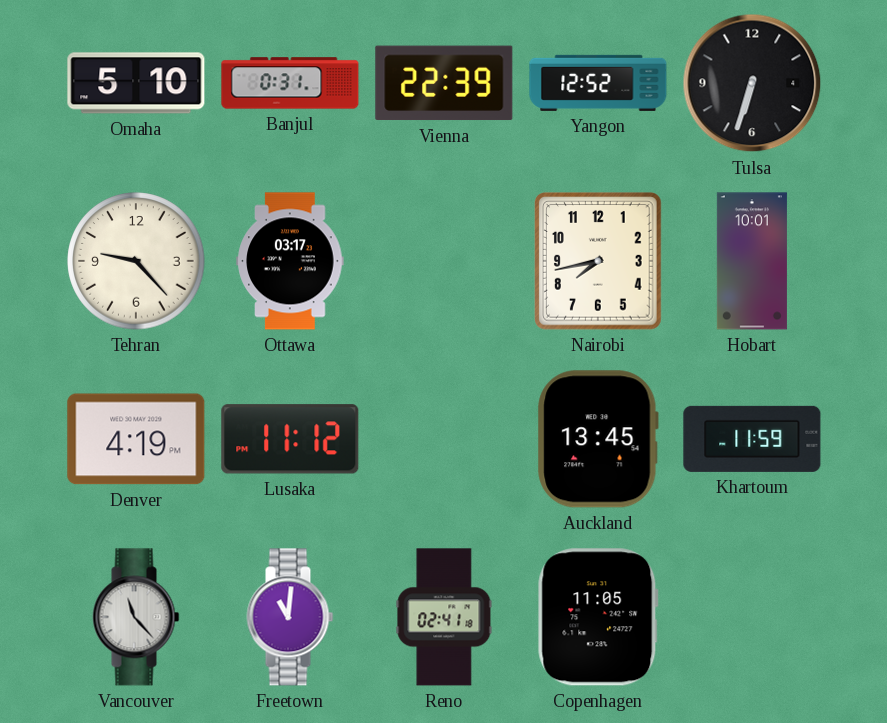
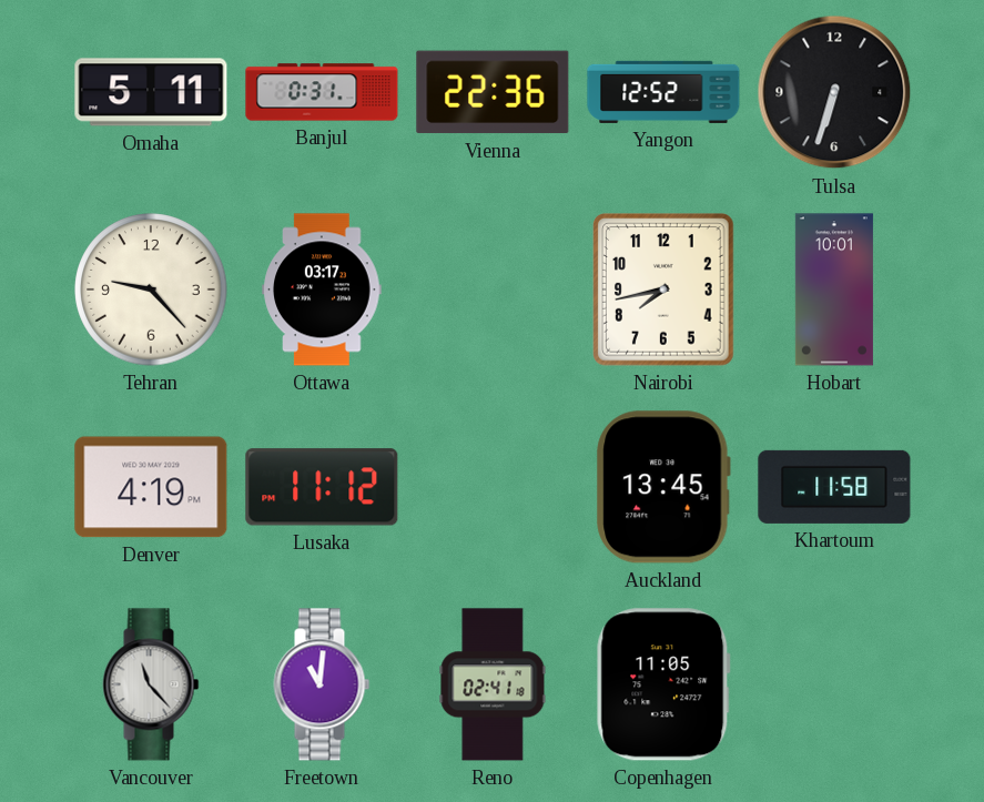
Omaha: 5:10 -> 5:11
Vienna: 22:39 -> 22:36
Khartoum: 11:59 -> 11:58
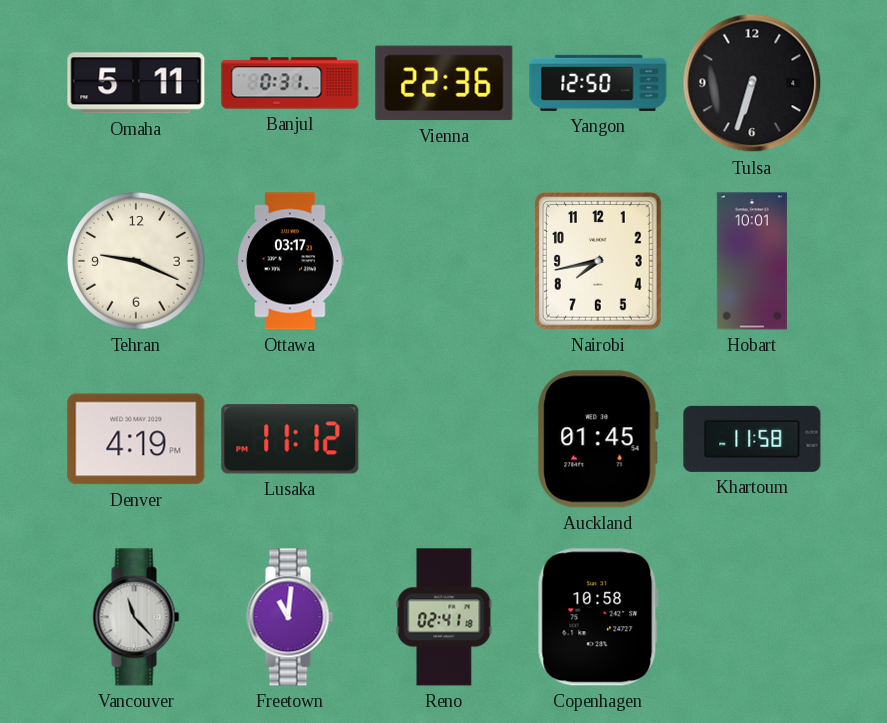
Yangon: 12:52 -> 12:50
Tehran: 9:23 -> 9:19
Auckland: 13:45 -> 01:45
Copenhagen: 11:05 -> 10:58
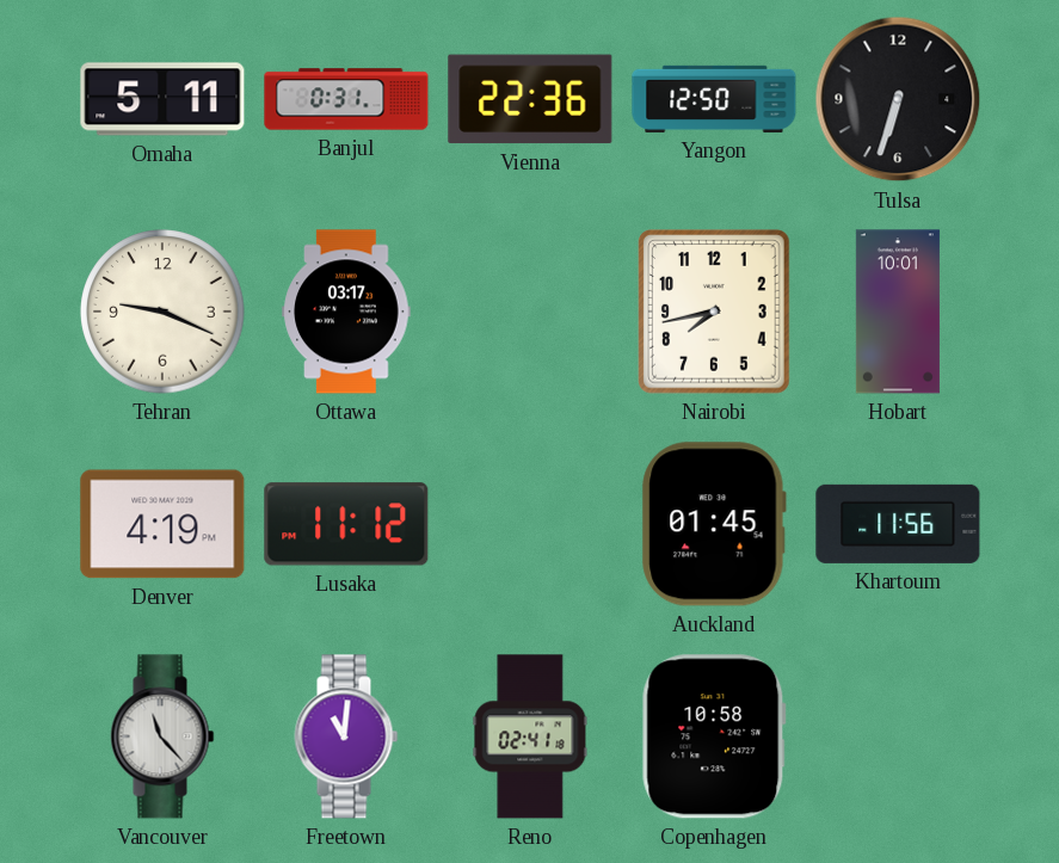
Khartoum: 11:58 -> 11:56
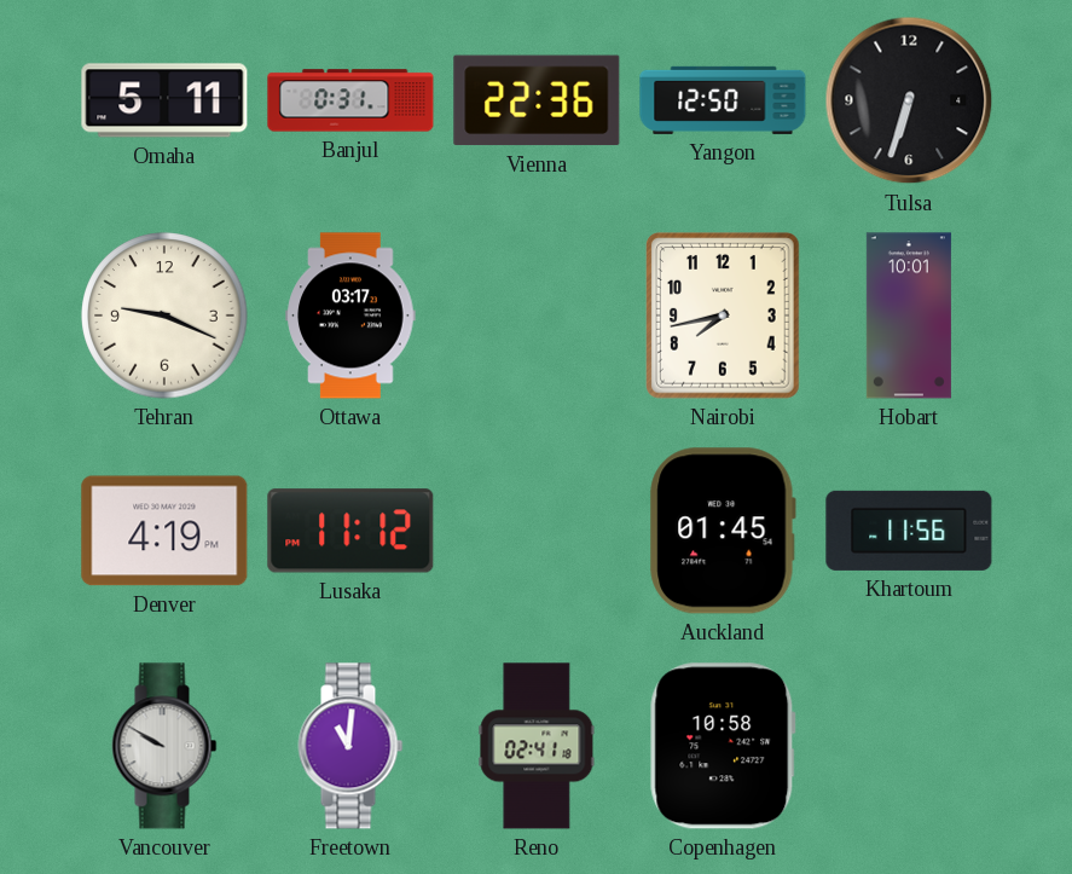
Vancouver: 11:23 -> 9:50
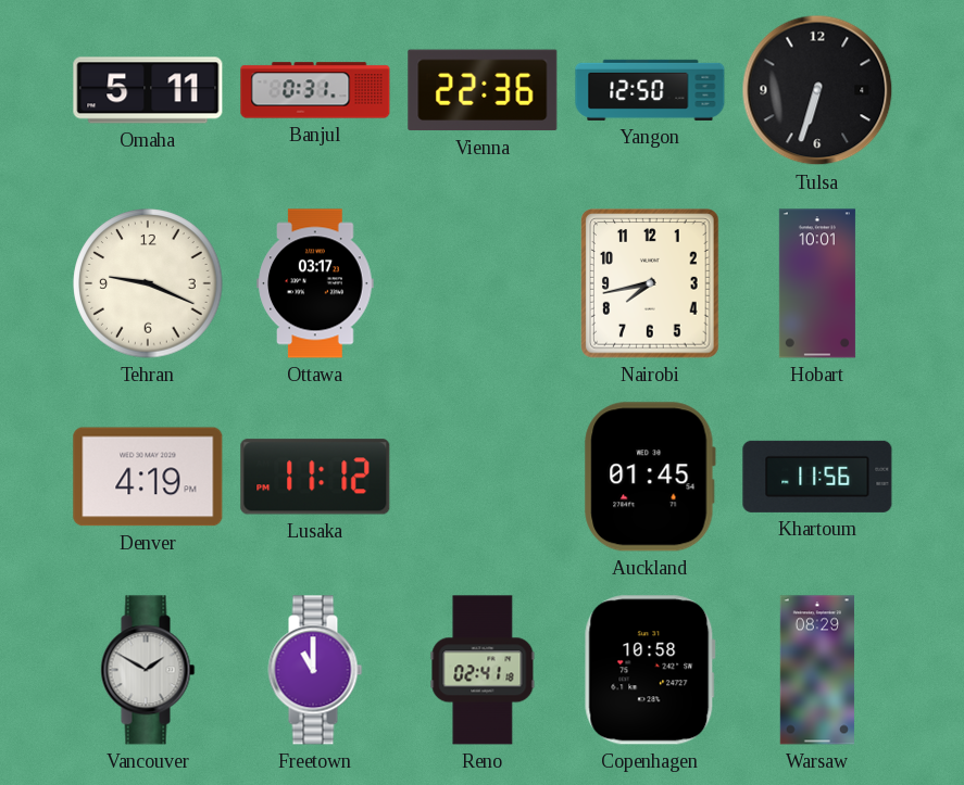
Vancouver: 9:50 -> 1:50
Freetown: 11:01 -> 11:00
Warsaw: none -> 08:29
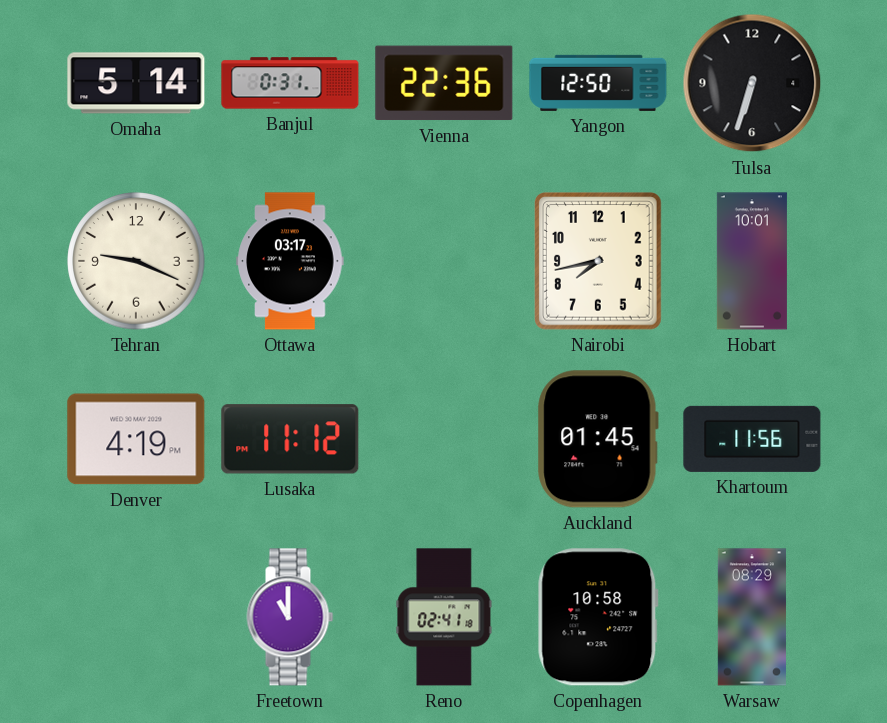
Omaha: 5:11 -> 5:14
Vancouver: 1:50 -> none
